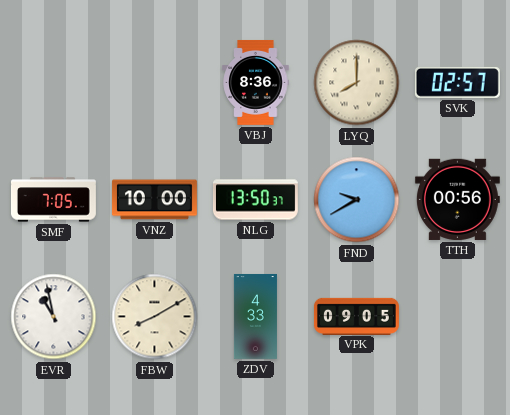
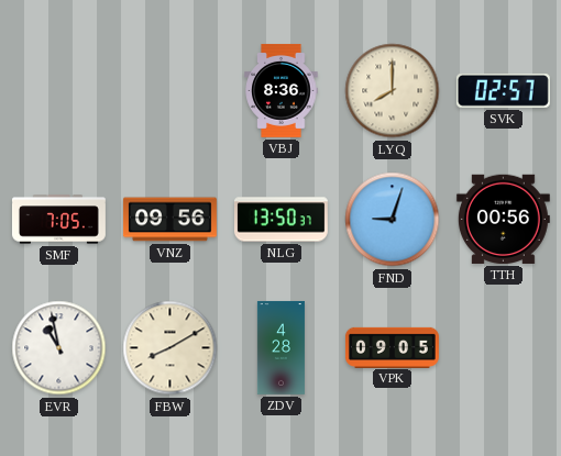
VNZ: 10:00 -> 09:56
FND: 9:40 -> 9:03
ZDV: 4:33 -> 4:28
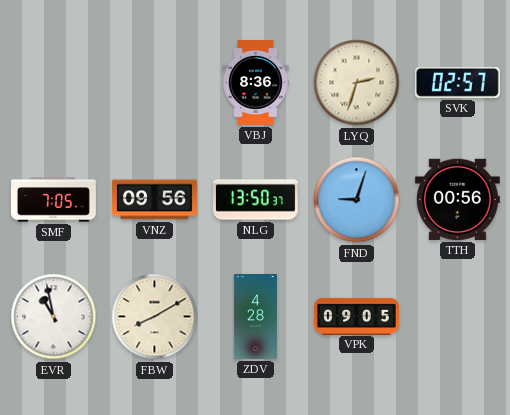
LYQ: 8:00 -> 2:33
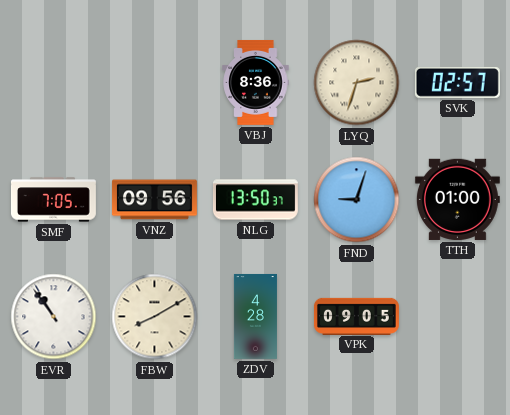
TTH: 00:56 -> 01:00
EVR: 10:58 -> 10:54
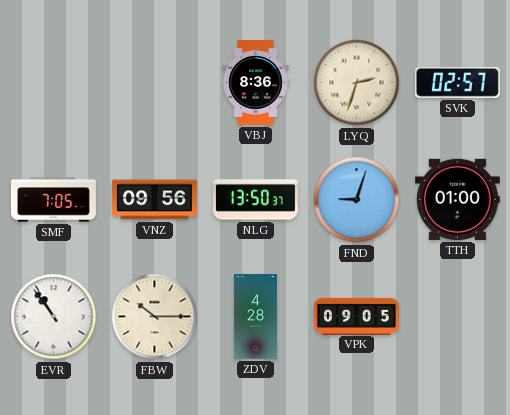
FBW: 8:10 -> 10:15
